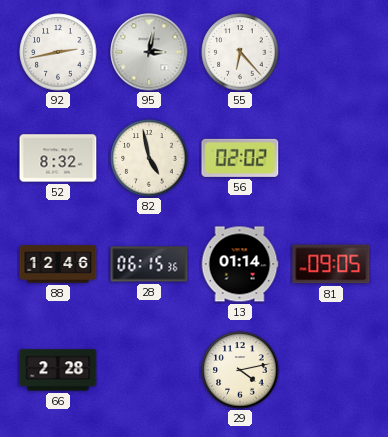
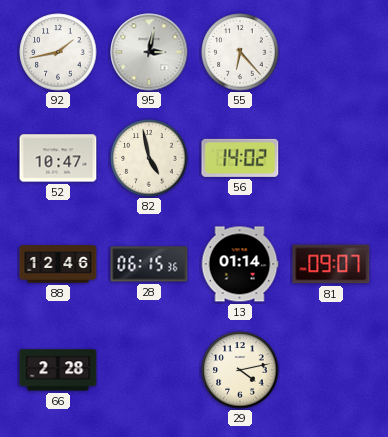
92: 2:43 -> 1:43
52: 8:32 -> 10:47
56: 02:02 -> 14:02
81: 09:05 -> 09:07
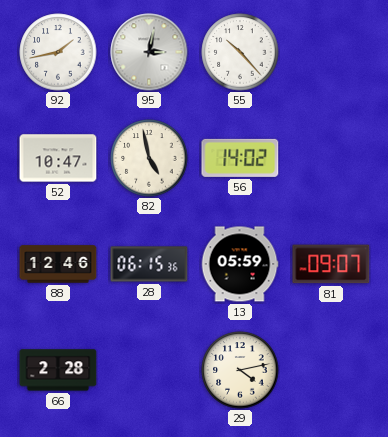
55: 6:23 -> 10:23
13: 01:14 -> 05:59
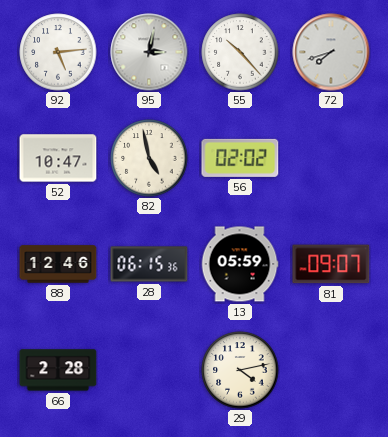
92: 1:43 -> 5:14
72: none -> 7:42
56: 14:02 -> 02:02
